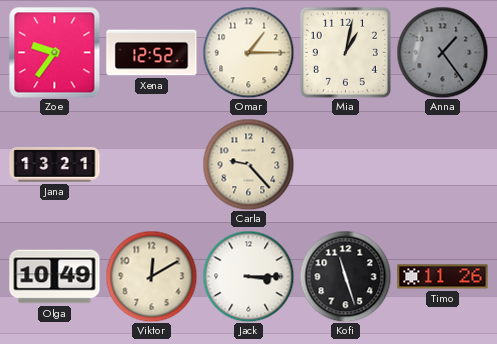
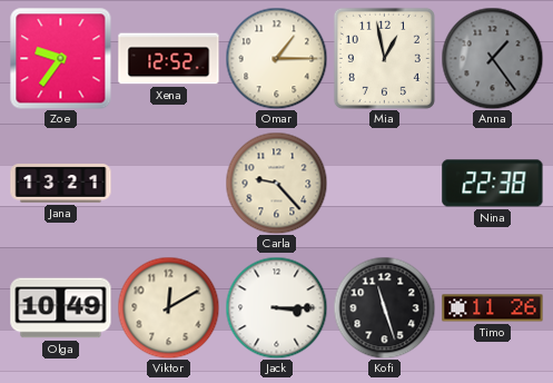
Mia: 1:02 -> 12:58
Nina: none -> 22:38
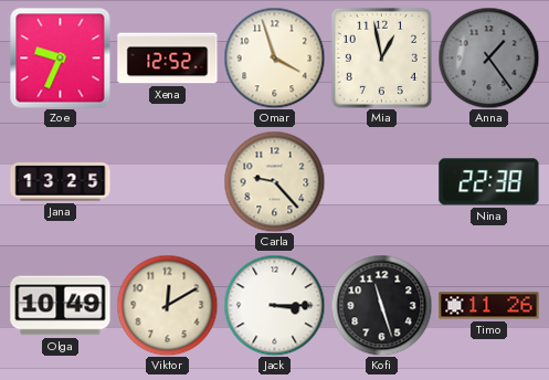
Zoe: 9:36 -> 9:34
Omar: 1:15 -> 3:57
Jana: 13:21 -> 13:25
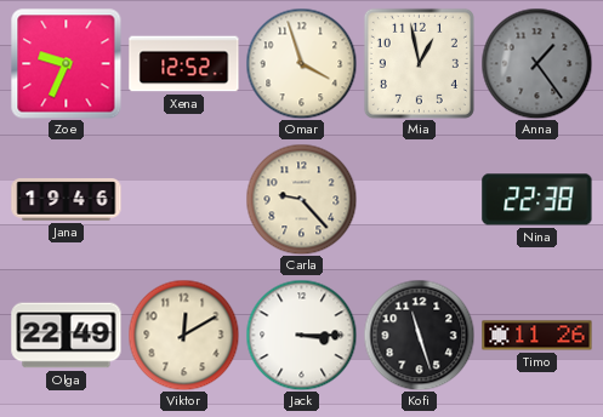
Jana: 13:25 -> 19:46
Olga: 10:49 -> 22:49
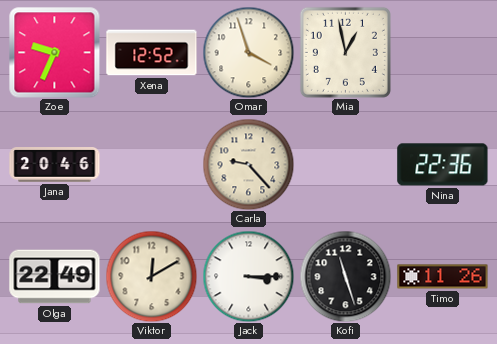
Anna: 1:24 -> none
Jana: 19:46 -> 20:46
Nina: 22:38 -> 22:36
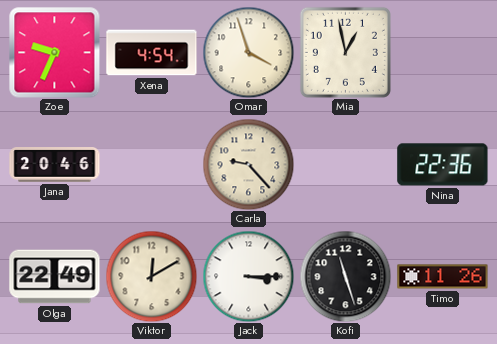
Xena: 12:52 -> 4:54
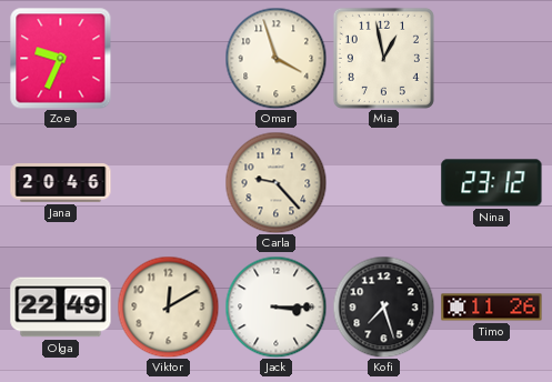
Xena: 4:54 -> none
Nina: 22:36 -> 23:12
Kofi: 11:27 -> 7:27
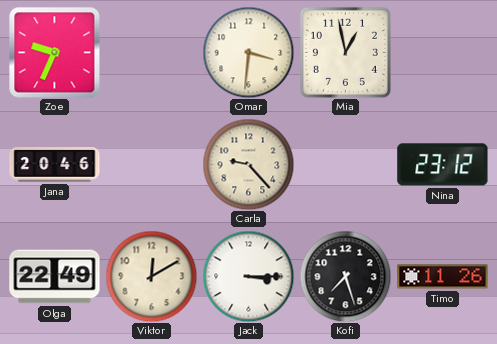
Omar: 3:57 -> 3:31
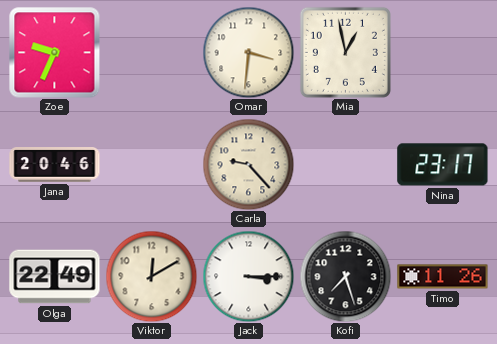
Nina: 23:12 -> 23:17
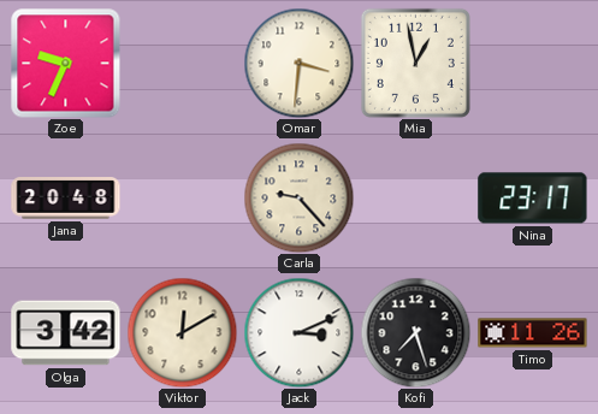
Jana: 20:46 -> 20:48
Olga: 22:49 -> 3:42
Jack: 3:15 -> 3:11
